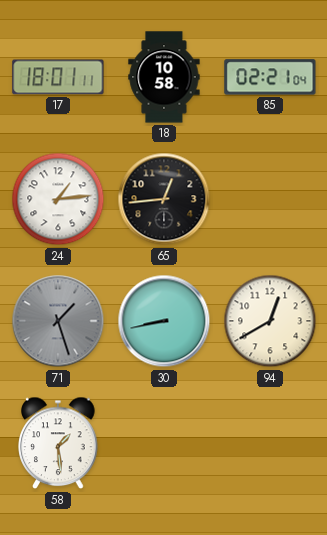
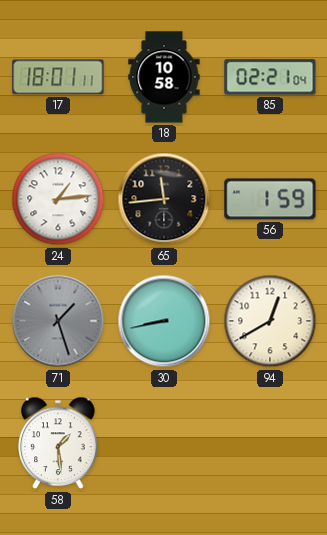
65: 12:44 -> 11:44
56: none -> 1:59
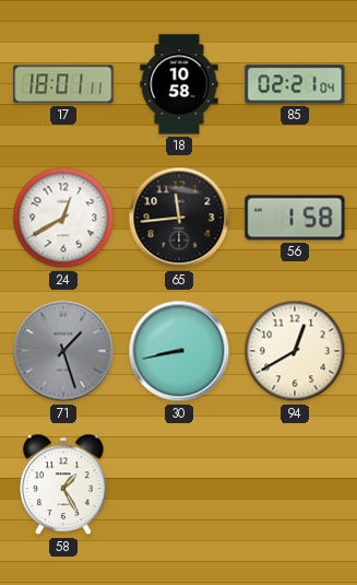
24: 1:14 -> 12:40
56: 1:59 -> 1:58
58: 1:29 -> 1:25
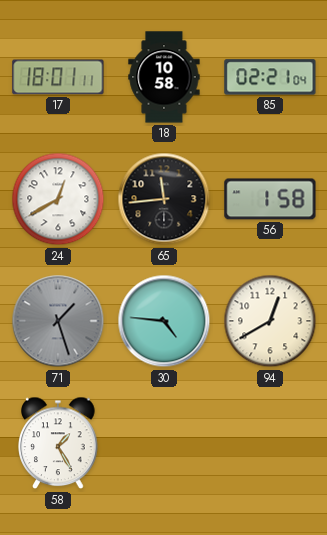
30: 8:43 -> 4:46
